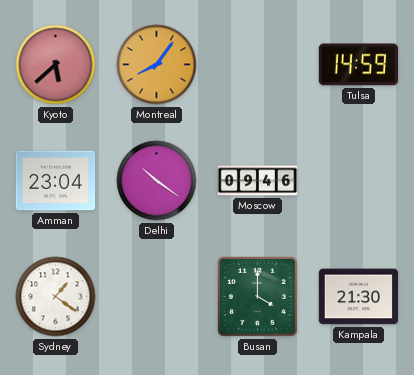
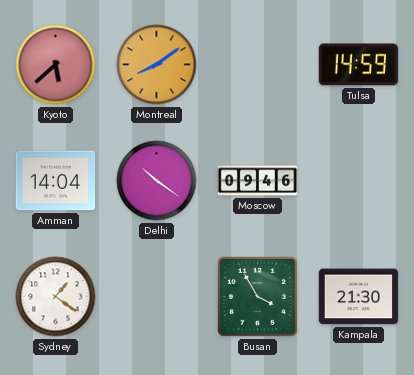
Montreal: 8:06 -> 8:09
Amman: 23:04 -> 14:04
Busan: 4:00 -> 3:55
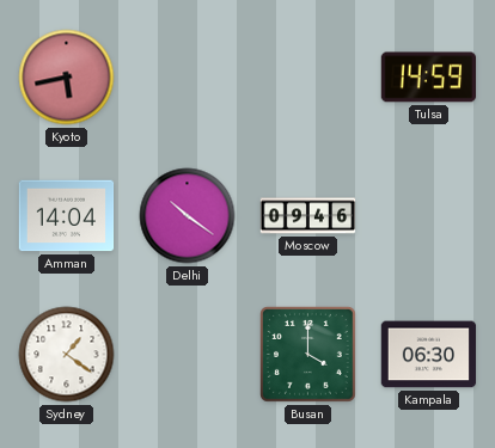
Kyoto: 5:38 -> 5:43
Montreal: 8:09 -> none
Busan: 3:55 -> 4:00
Kampala: 21:30 -> 06:30
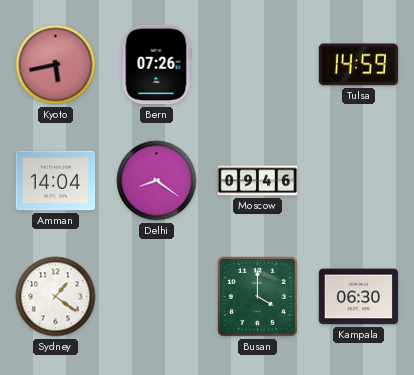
Bern: none -> 07:26
Delhi: 10:21 -> 8:21
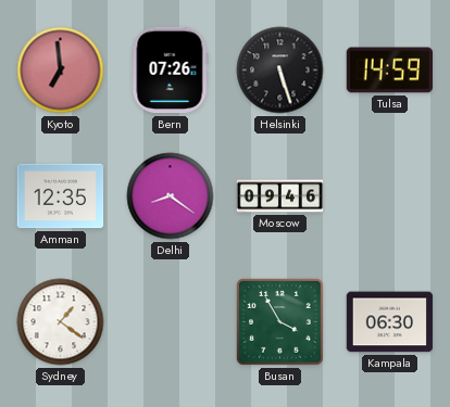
Kyoto: 5:43 -> 6:59
Helsinki: none -> 5:27
Amman: 14:04 -> 12:35
Busan: 4:00 -> 3:55
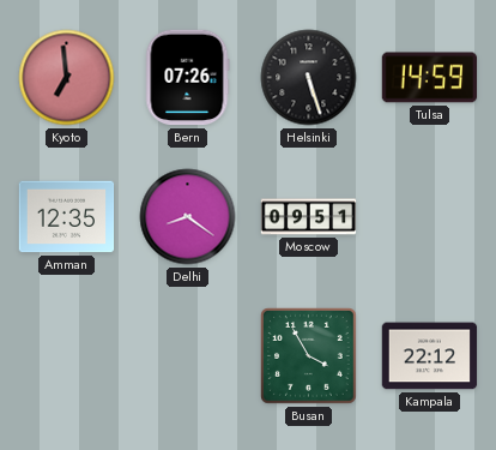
Moscow: 09:46 -> 09:51
Sydney: 1:21 -> none
Kampala: 06:30 -> 22:12
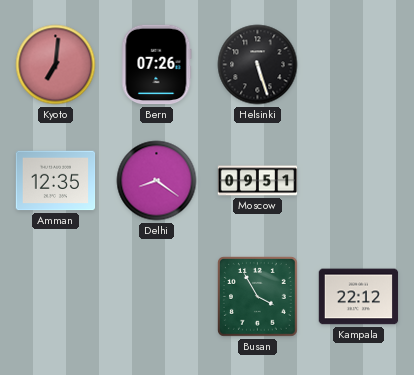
Kyoto: 6:59 -> 7:01
Tulsa: 14:59 -> none
